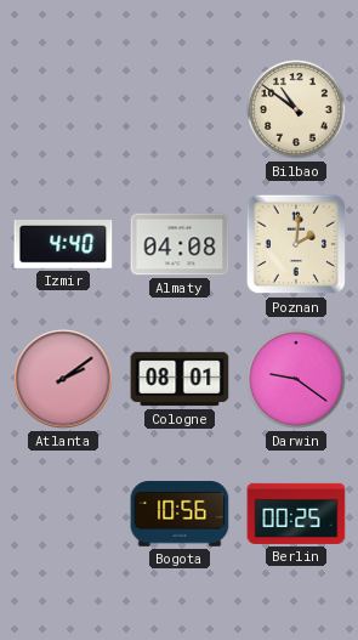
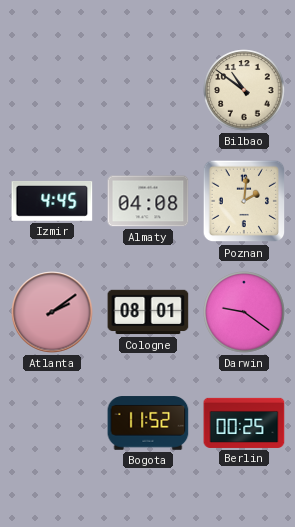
Izmir: 4:40 -> 4:45
Bogota: 10:56 -> 11:52
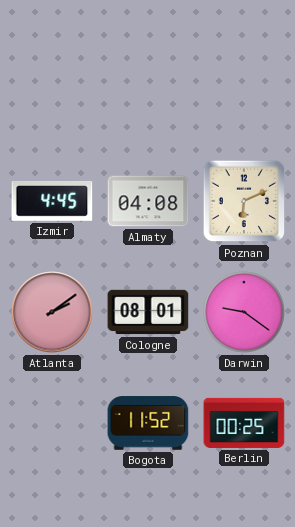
Bilbao: 10:51 -> none
Poznan: 2:01 -> 6:11
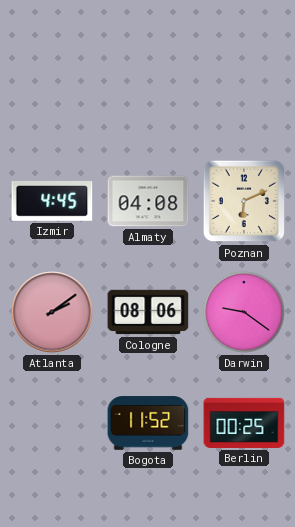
Cologne: 08:01 -> 08:06
